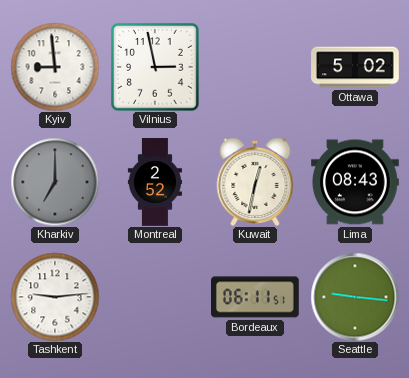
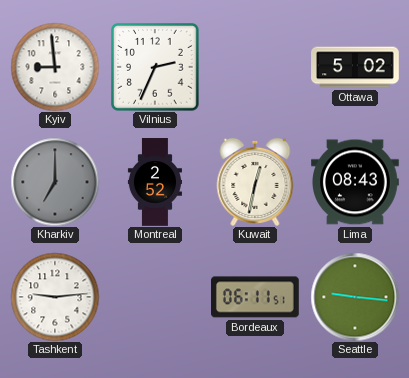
Vilnius: 2:58 -> 2:34
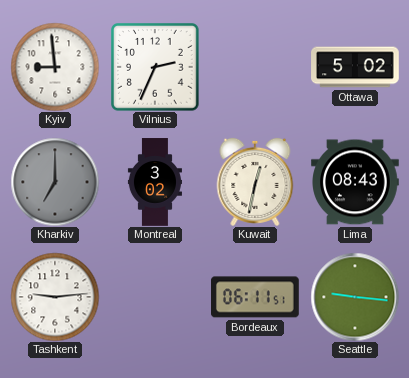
Montreal: 2:52 -> 3:02
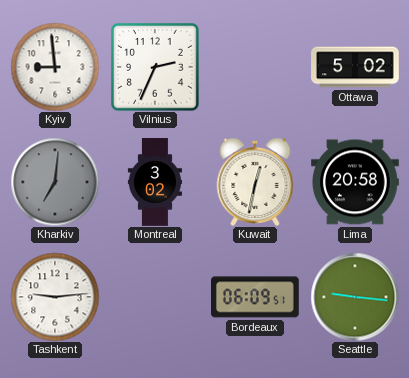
Kharkiv: 7:00 -> 7:01
Lima: 08:43 -> 20:58
Bordeaux: 06:11 -> 06:09
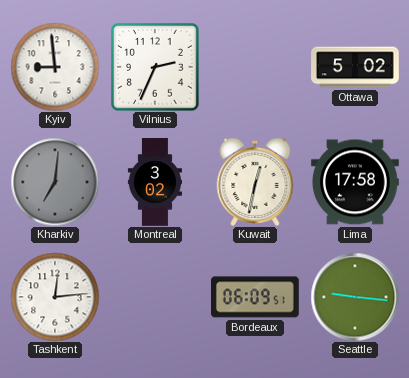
Lima: 20:58 -> 17:58
Tashkent: 9:14 -> 12:14
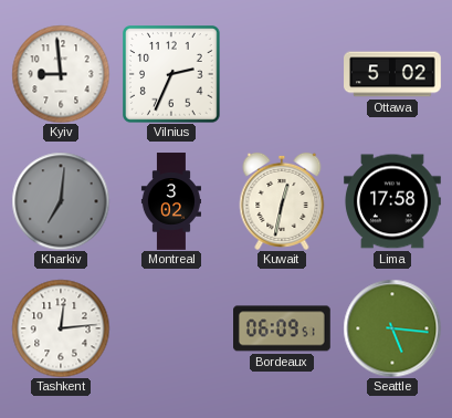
Seattle: 9:16 -> 5:16
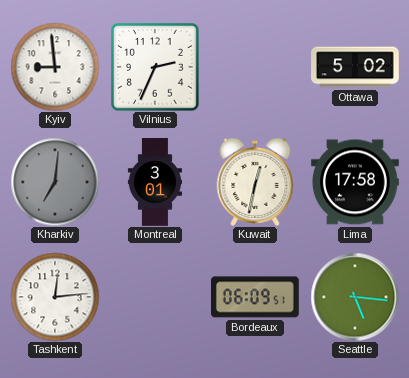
Montreal: 3:02 -> 3:01
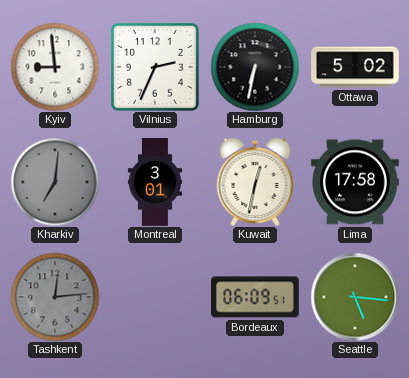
Hamburg: none -> 6:32
Tashkent dial: white -> grey
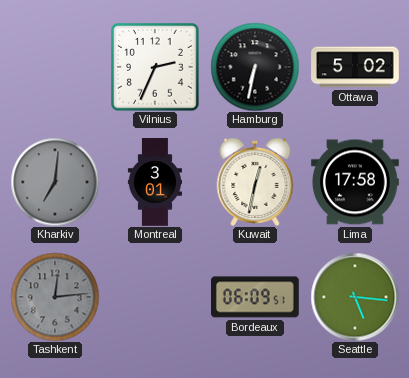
Kyiv: 8:59 -> none
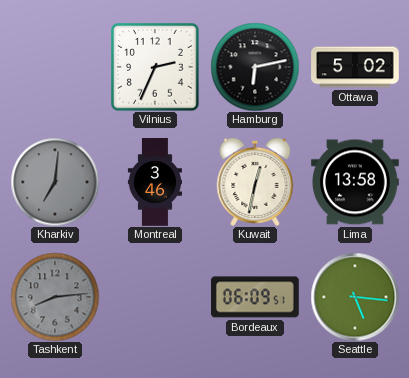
Hamburg: 6:32 -> 6:13
Montreal: 3:01 -> 3:46
Lima: 17:58 -> 13:58
Tashkent: 12:14 -> 8:14
